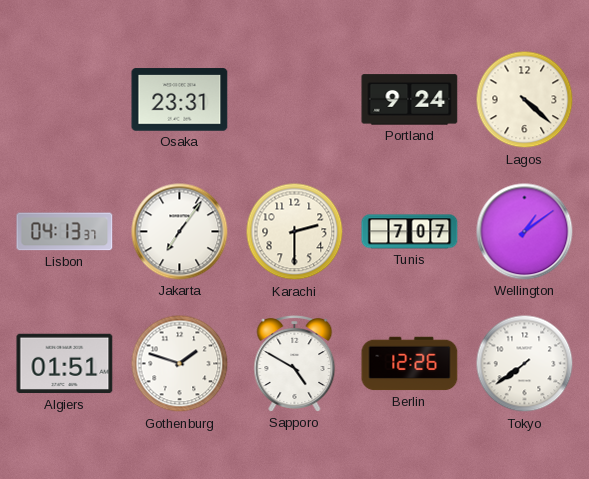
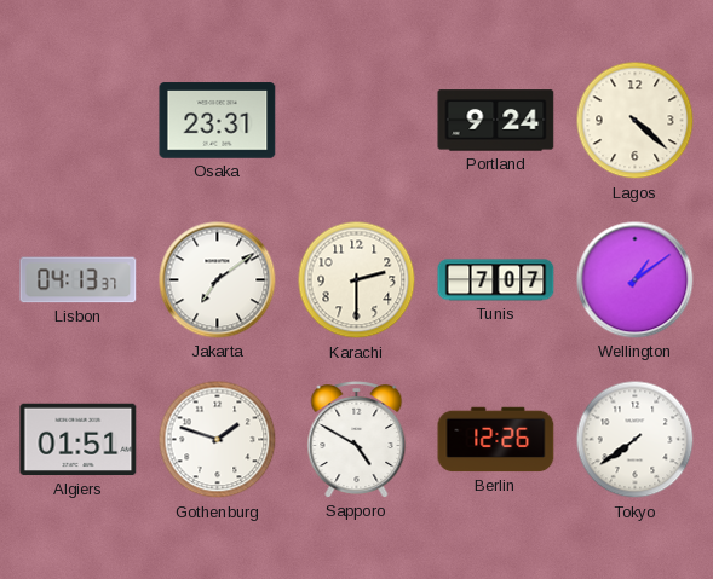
Jakarta: 7:06 -> 7:09
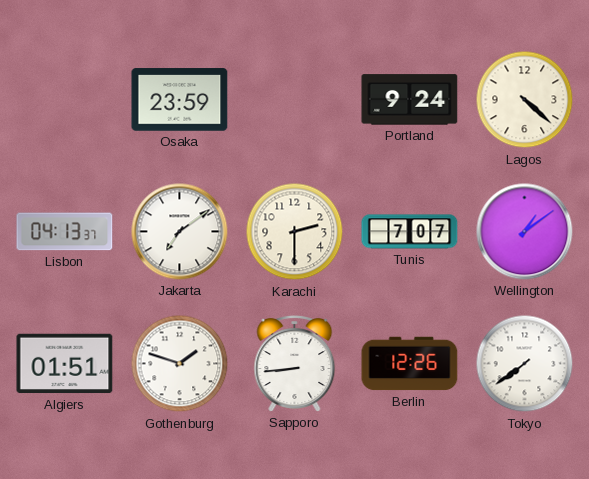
Osaka: 23:31 -> 23:59
Sapporo: 4:50 -> 8:44
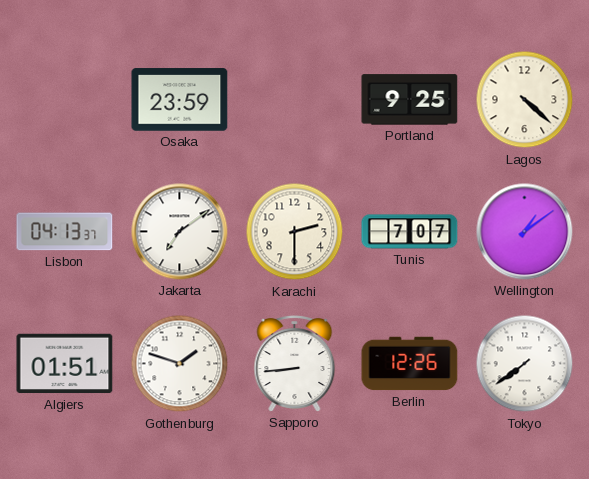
Portland: 9:24 -> 9:25
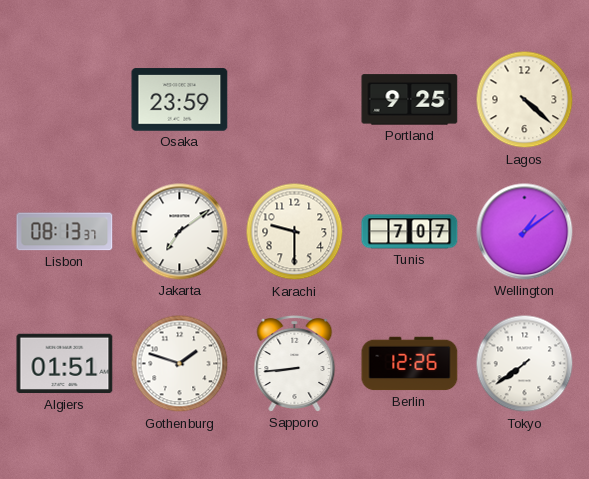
Lisbon: 04:13 -> 08:13
Karachi: 2:30 -> 9:30
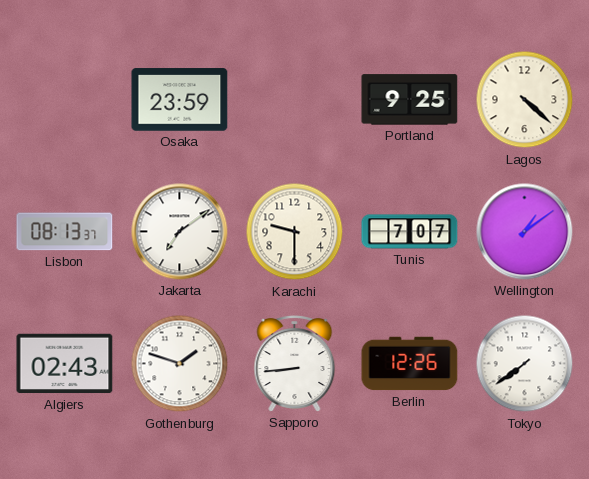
Algiers: 01:51 -> 02:43
